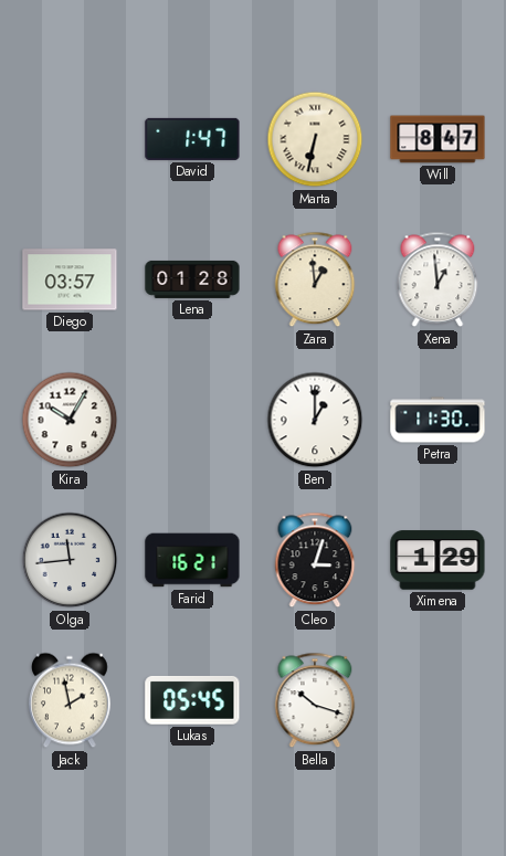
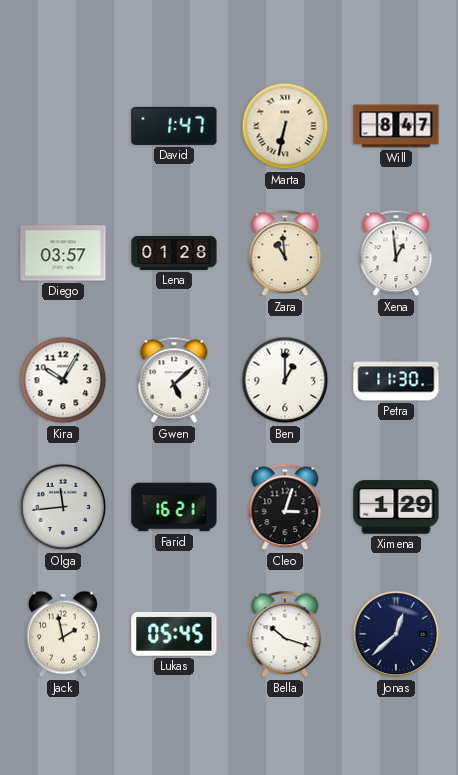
Zara: 12:59 -> 10:59
Gwen: none -> 5:08
Jonas: none -> 12:38
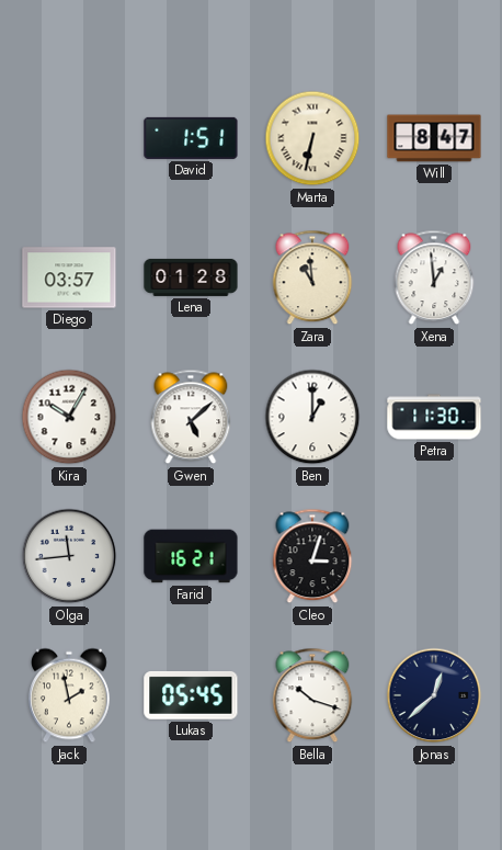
David: 1:47 -> 1:51
Ximena: 1:29 -> none
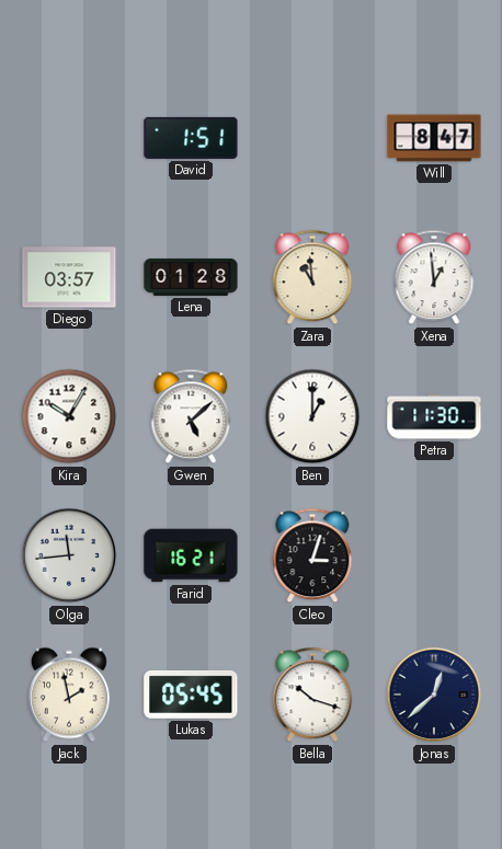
Marta: 6:32 -> none
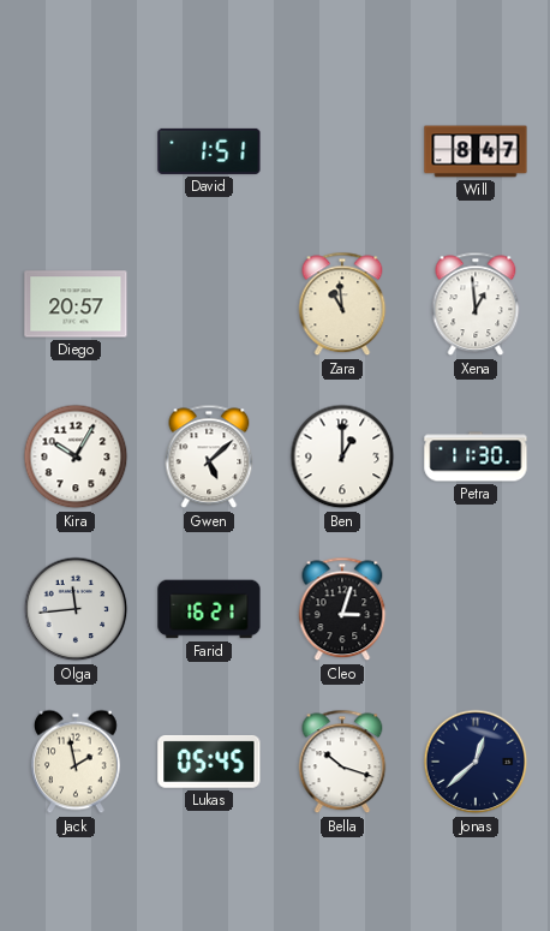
Diego: 03:57 -> 20:57
Lena: 01:28 -> none
